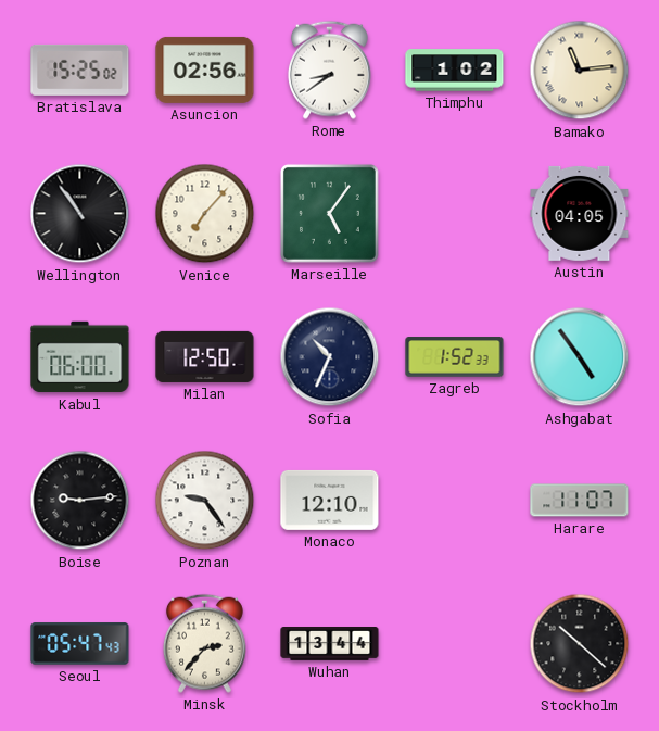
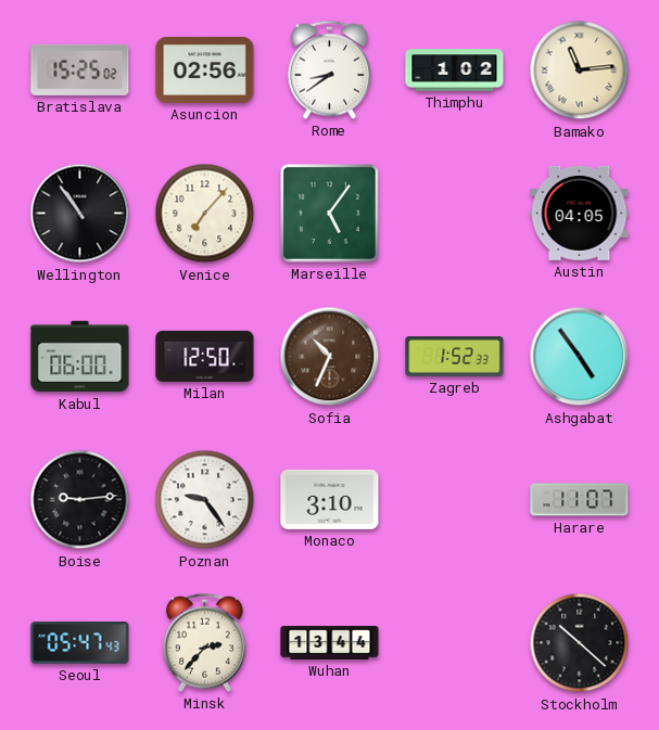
Sofia dial: navy -> brown
Monaco: 12:10 -> 3:10
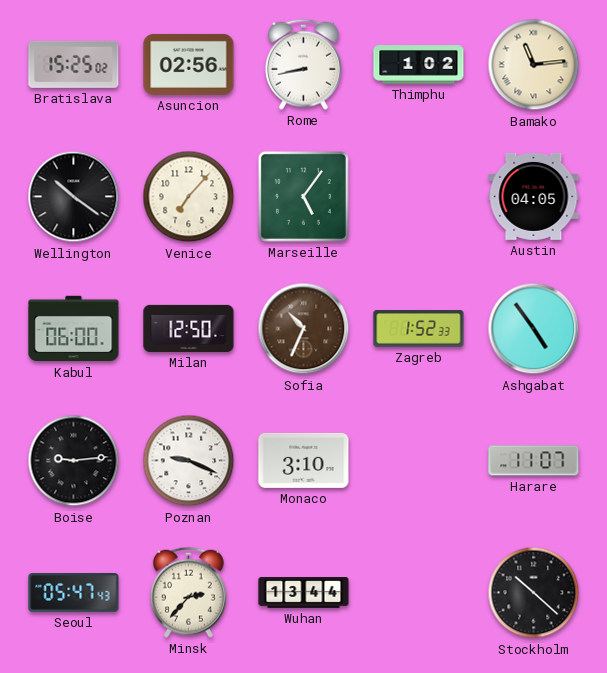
Rome: 8:39 -> 8:43
Wellington: 10:54 -> 10:21
Poznan: 9:24 -> 9:19
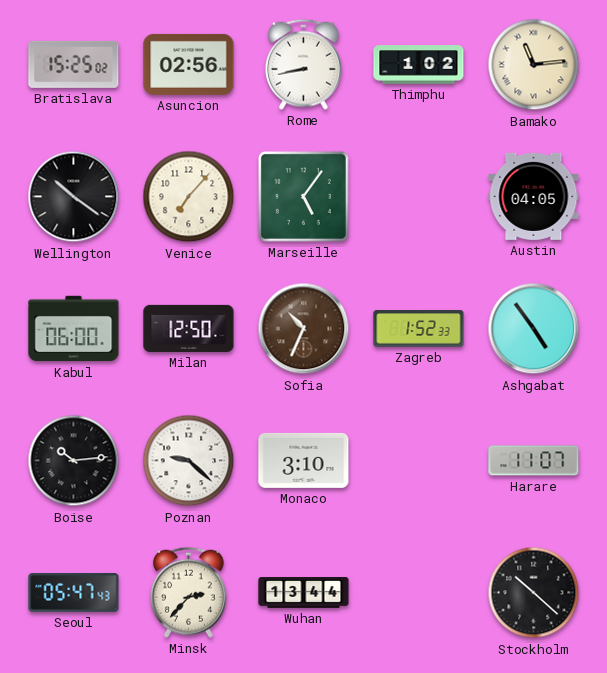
Boise: 9:14 -> 10:14
Poznan: 9:19 -> 9:22
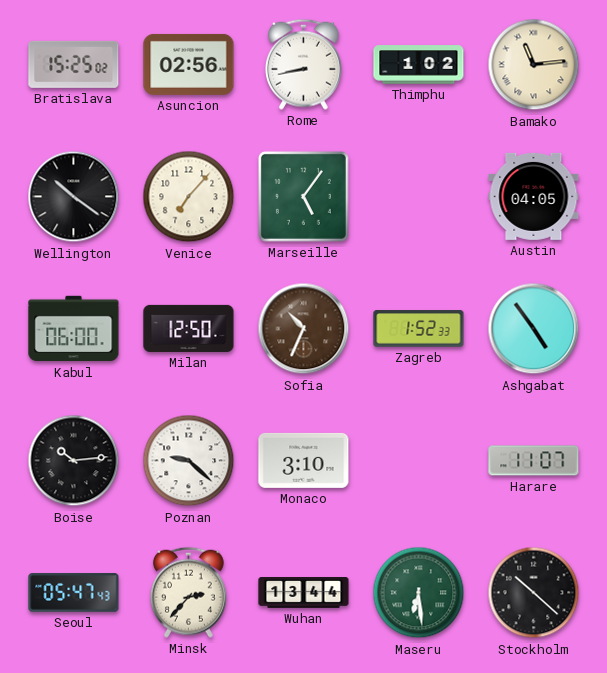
Maseru: none -> 6:29
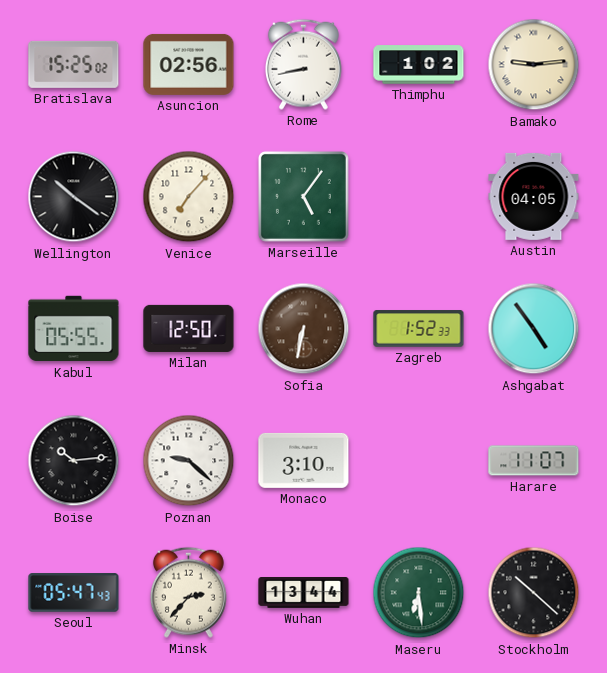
Bamako: 11:14 -> 9:14
Kabul: 06:00 -> 05:55
Sofia: 10:34 -> 6:32
